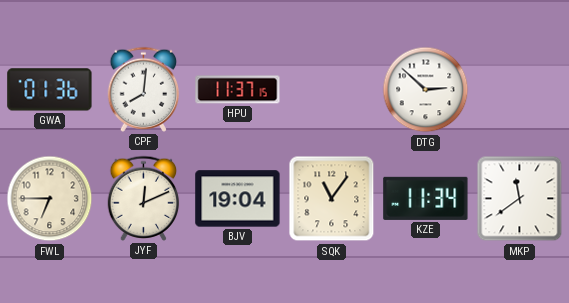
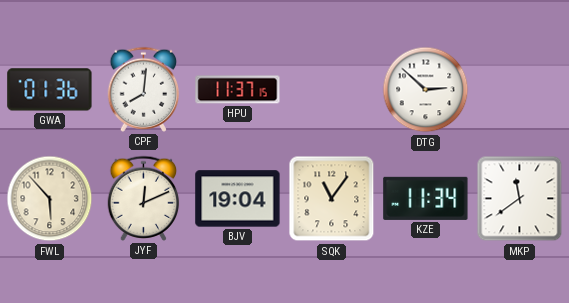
FWL: 6:45 -> 5:53
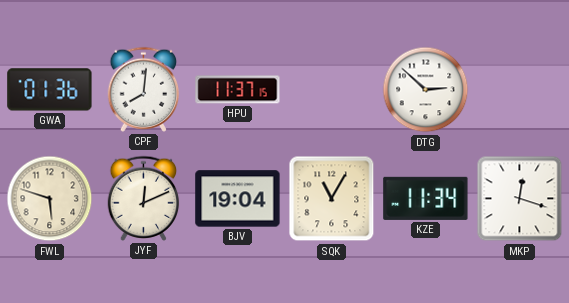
FWL: 5:53 -> 5:48
SQK: 11:06 -> 11:05
MKP: 11:39 -> 12:18
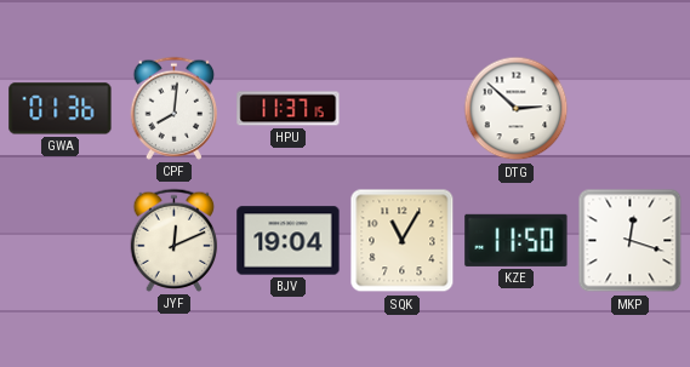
FWL: 5:48 -> none
KZE: 11:34 -> 11:50
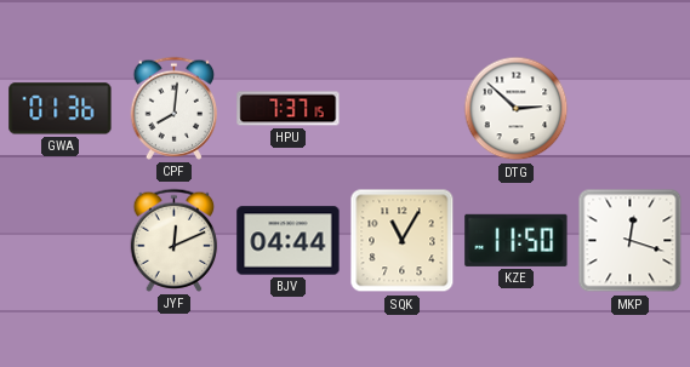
HPU: 11:37 -> 7:37
BJV: 19:04 -> 04:44
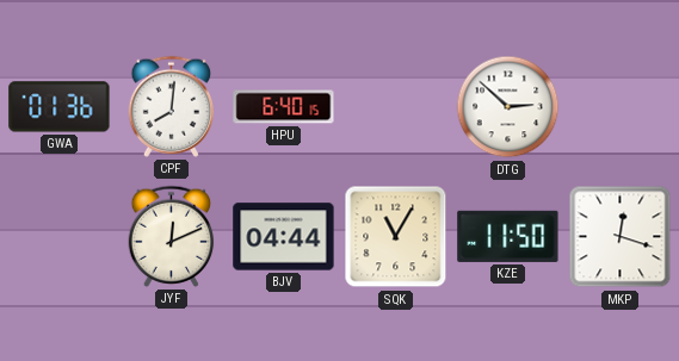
HPU: 7:37 -> 6:40
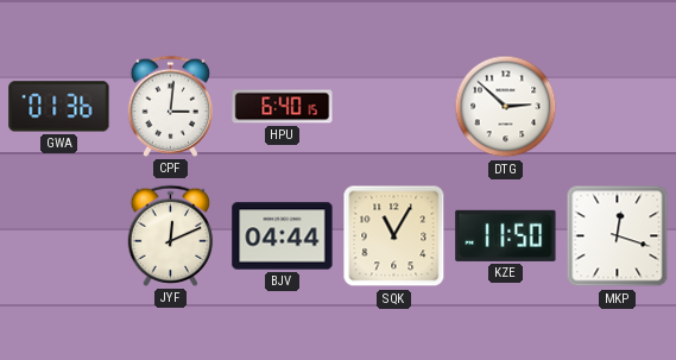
CPF: 8:01 -> 3:01
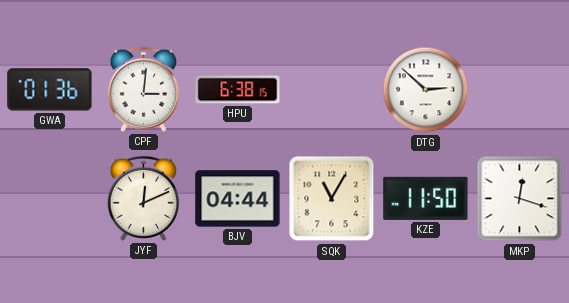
HPU: 6:40 -> 6:38
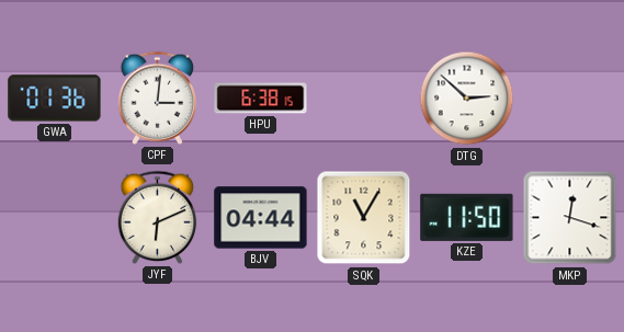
JYF: 12:11 -> 6:11
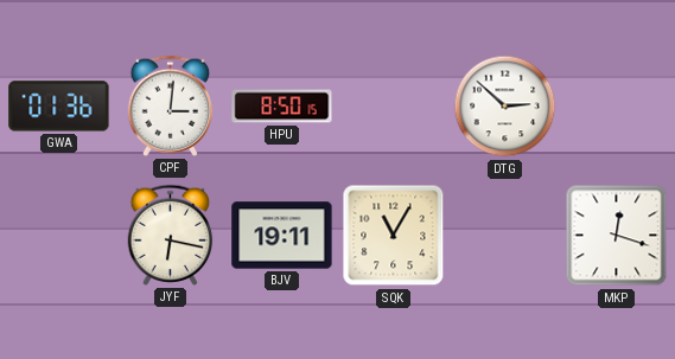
HPU: 6:38 -> 8:50
JYF: 6:11 -> 6:17
BJV: 04:44 -> 19:11
KZE: 11:50 -> none
